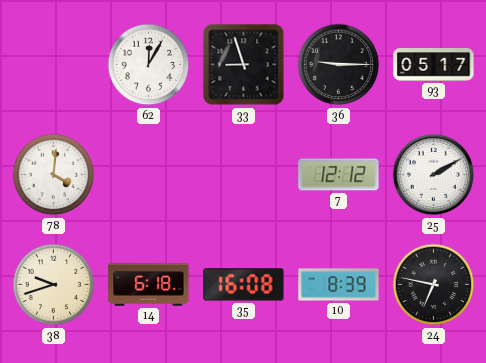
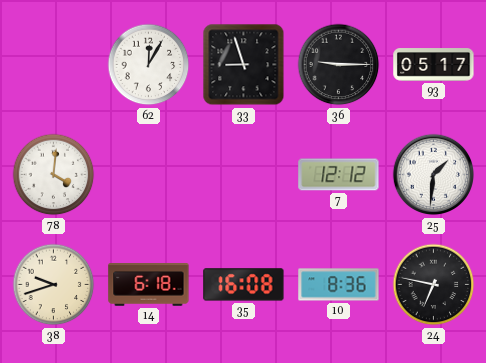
25: 2:10 -> 1:31
10: 8:39 -> 8:36
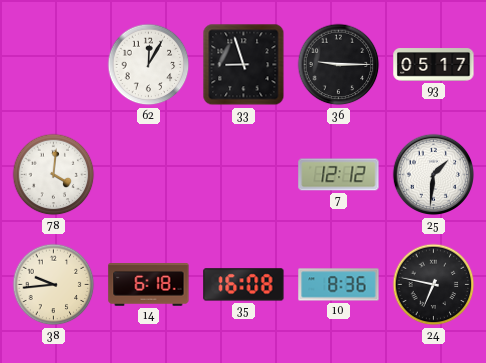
38: 9:42 -> 9:44
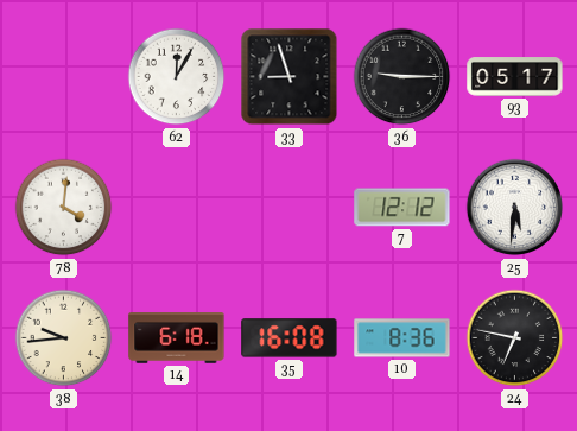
25: 1:31 -> 5:31
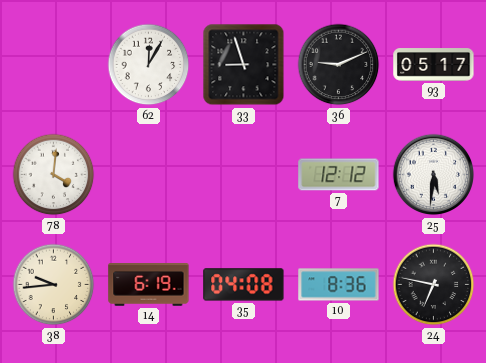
36: 9:15 -> 9:11
14: 6:18 -> 6:19
35: 16:08 -> 04:08
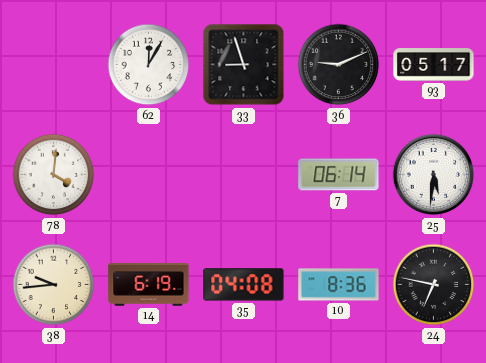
7: 12:12 -> 06:14
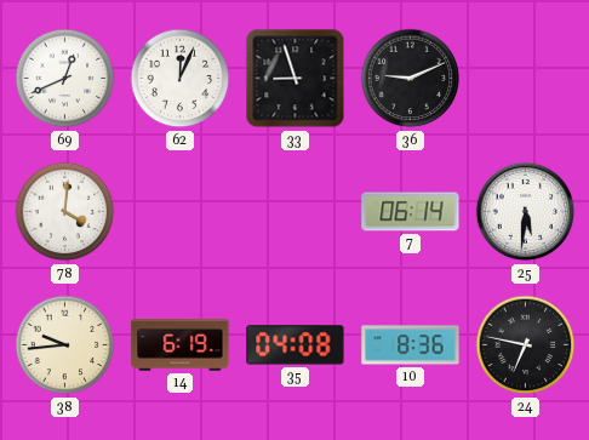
69: none -> 12:41
62: 12:05 -> 12:04
93: 05:17 -> none
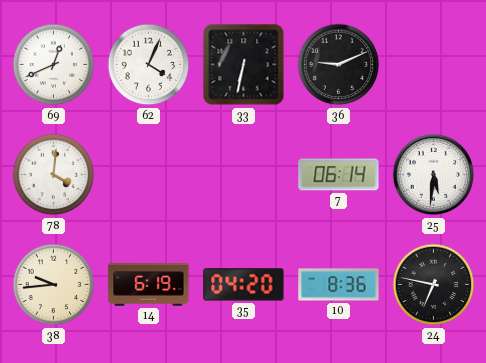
62: 12:04 -> 4:04
33: 8:57 -> 6:32
35: 04:08 -> 04:20
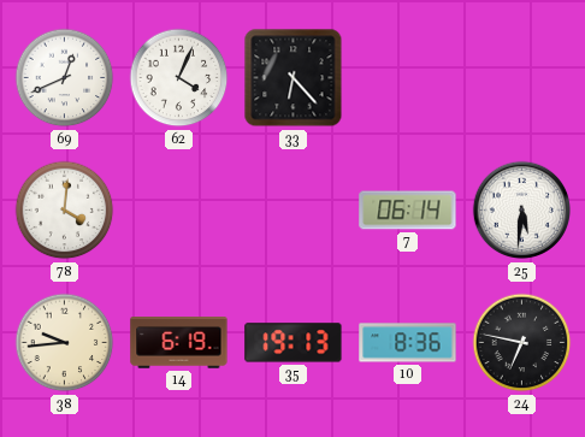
33: 6:32 -> 6:23
36: 9:11 -> none
35: 04:20 -> 19:13
